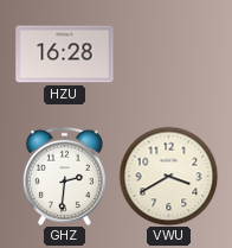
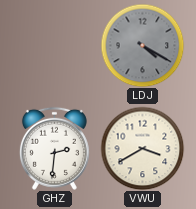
HZU: 16:28 -> none
LDJ: none -> 4:20
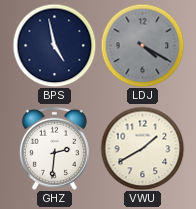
BPS: none -> 4:58
VWU: 3:40 -> 1:40
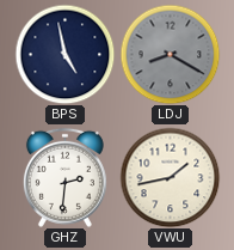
LDJ: 4:20 -> 8:20
VWU: 1:40 -> 1:43
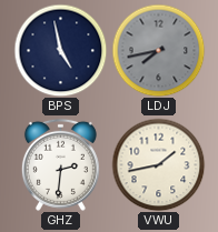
LDJ: 8:20 -> 7:43
